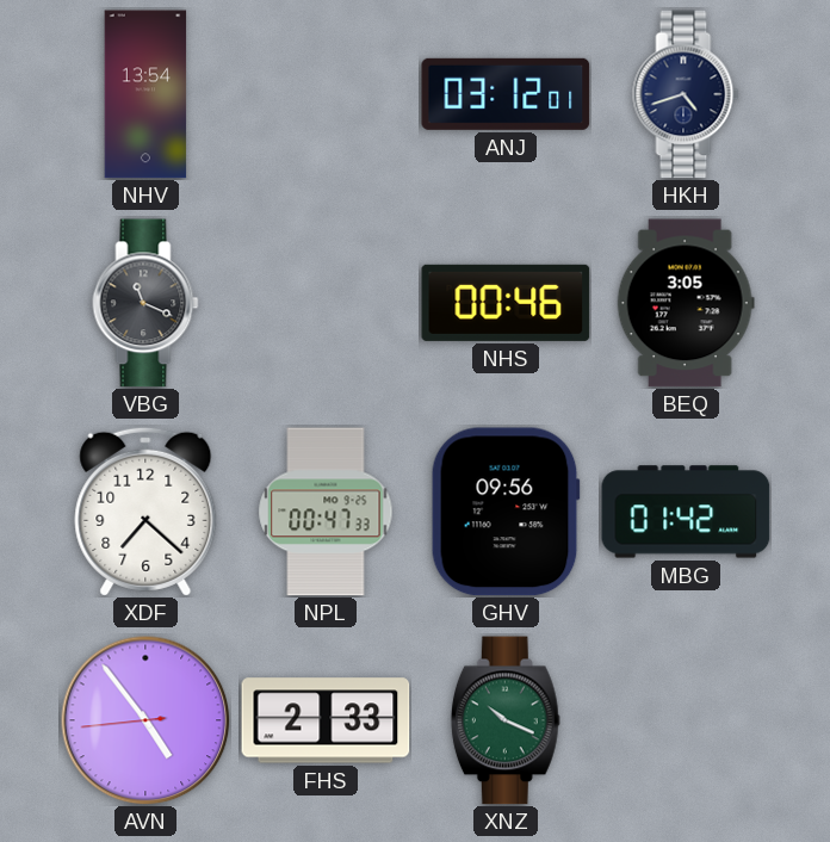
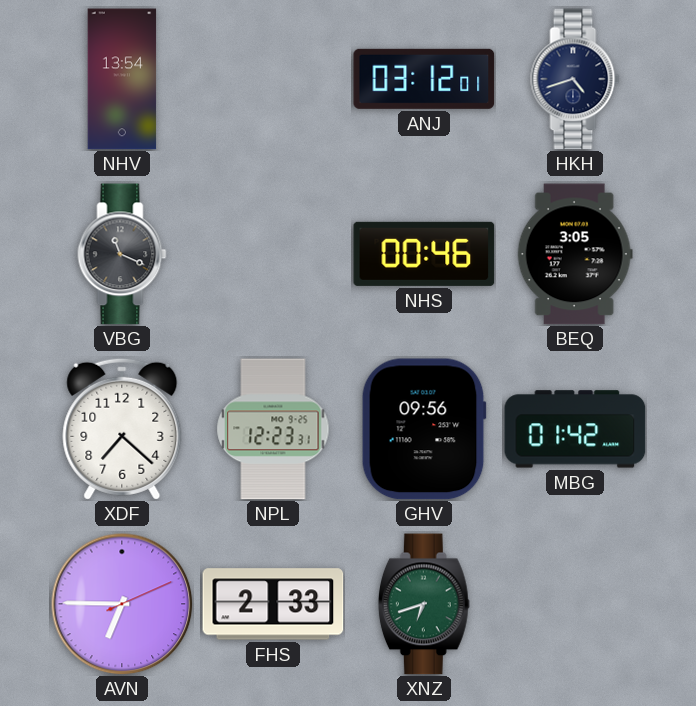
NPL: 00:47 -> 12:23
AVN: 4:53 -> 6:45
XNZ: 10:19 -> 6:42
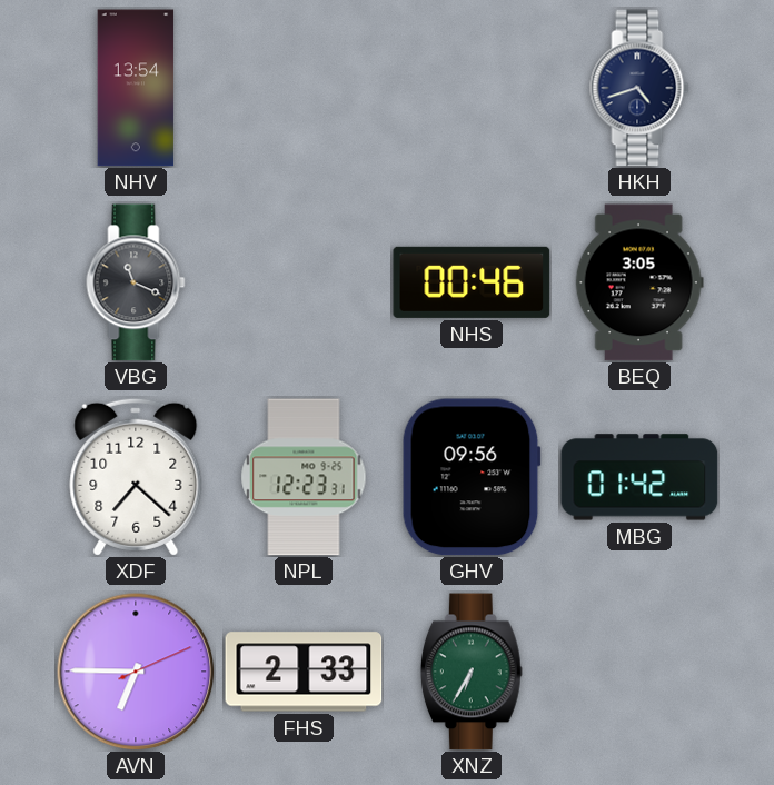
ANJ: 03:12 -> none
XNZ: 6:42 -> 6:35
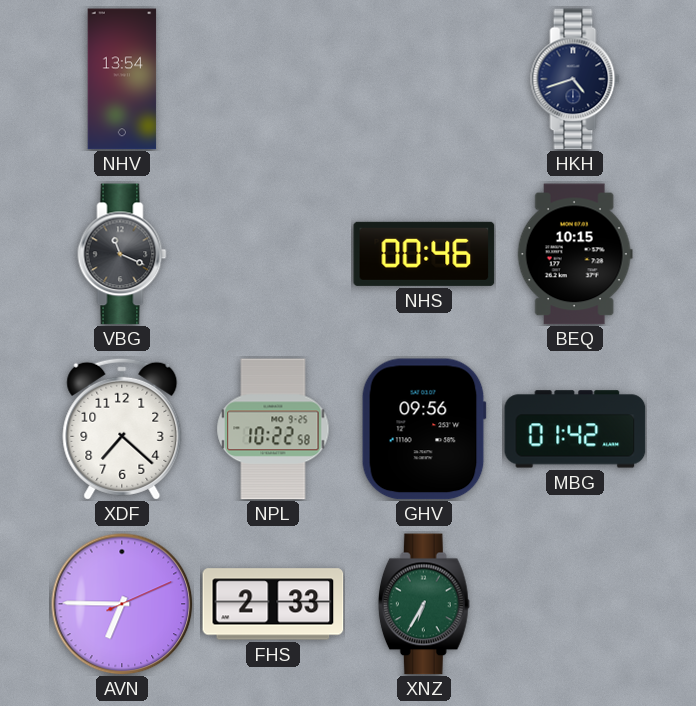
BEQ: 3:05 -> 10:15
NPL: 12:23 -> 10:22
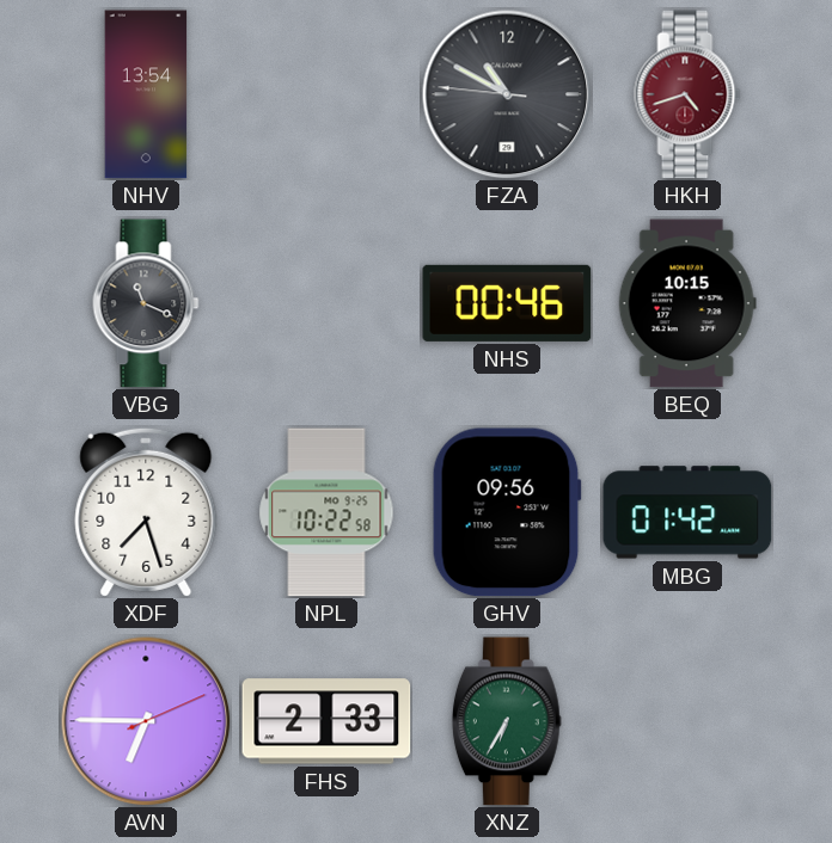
FZA: none -> 10:49
HKH dial: navy -> burgundy
XDF: 7:22 -> 7:27
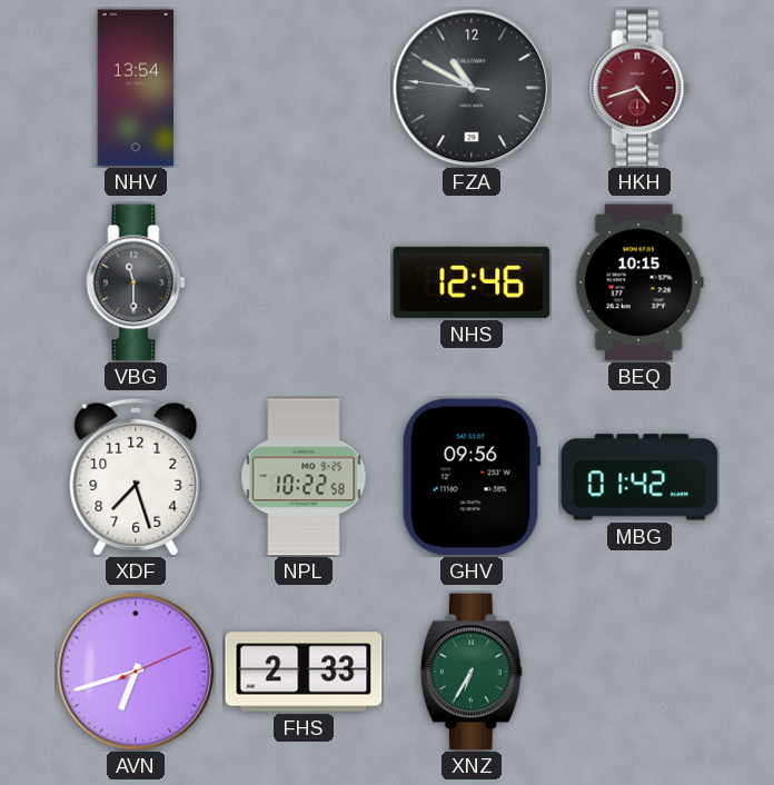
VBG: 11:19 -> 11:30
NHS: 00:46 -> 12:46
AVN: 6:45 -> 6:42
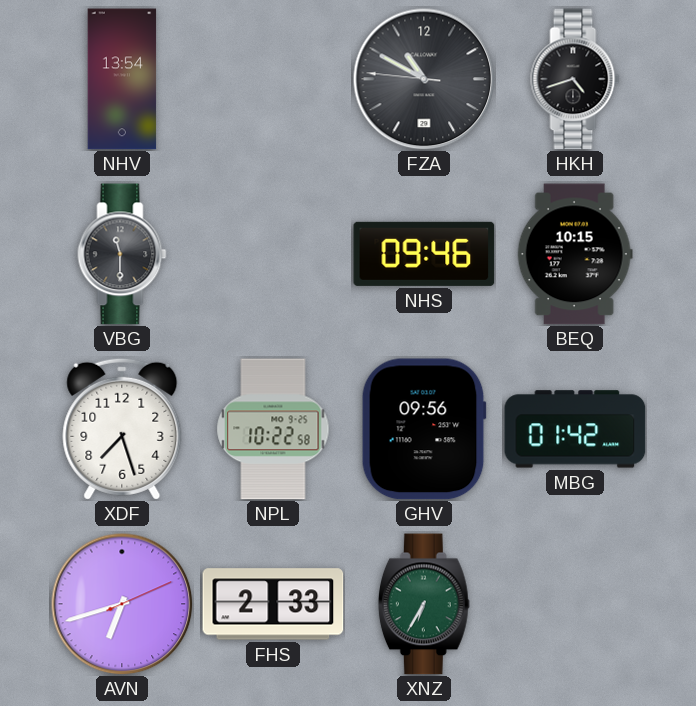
HKH dial: burgundy -> black
NHS: 12:46 -> 09:46
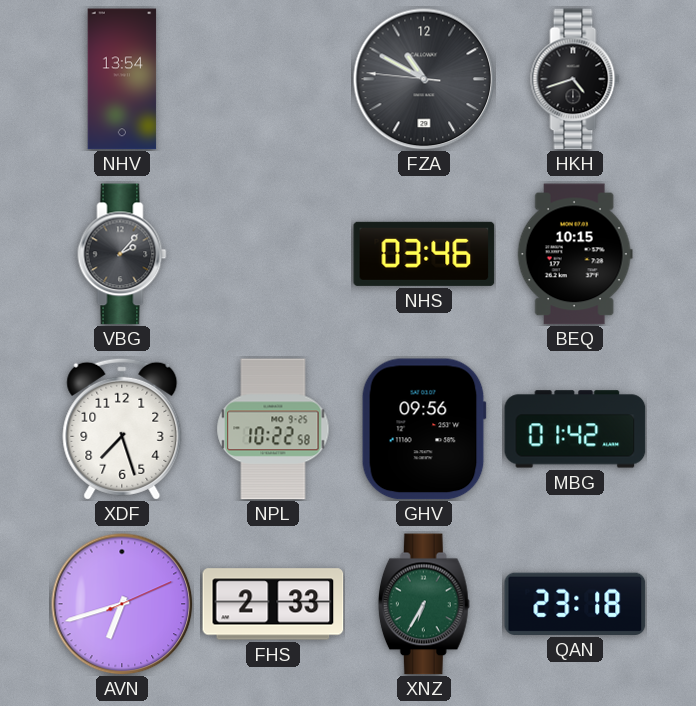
VBG: 11:30 -> 2:07
NHS: 09:46 -> 03:46
QAN: none -> 23:18
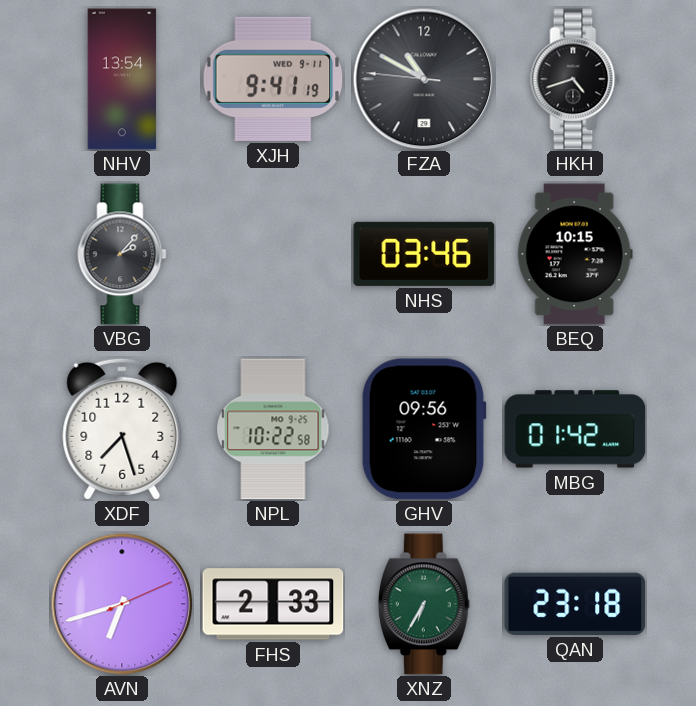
XJH: none -> 9:41
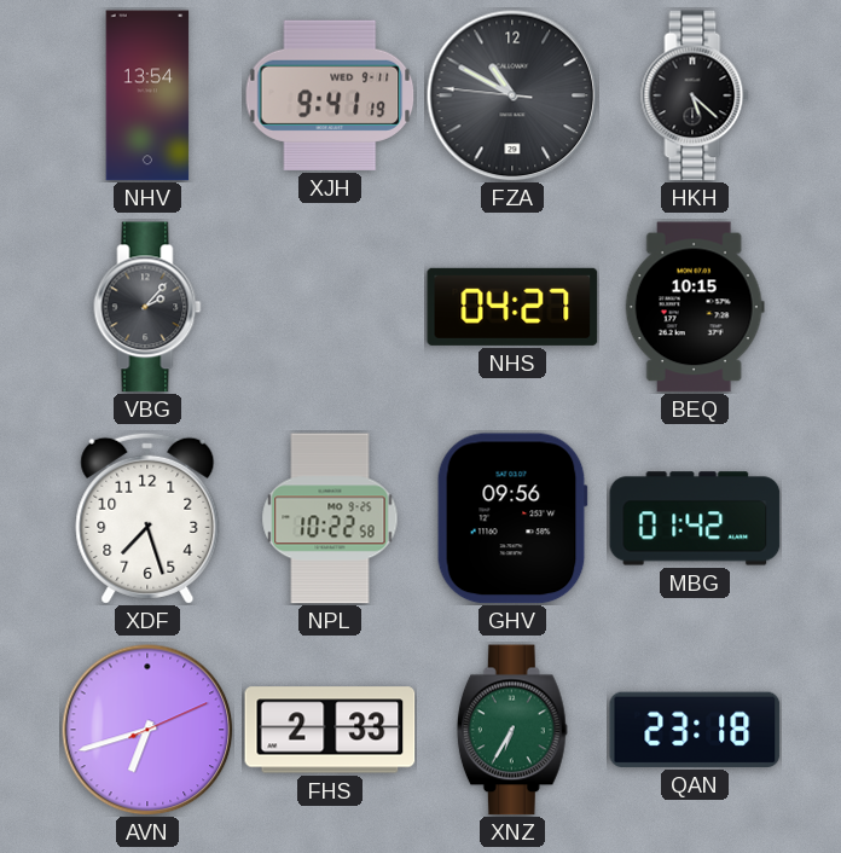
HKH: 4:42 -> 5:22
NHS: 03:46 -> 04:27
